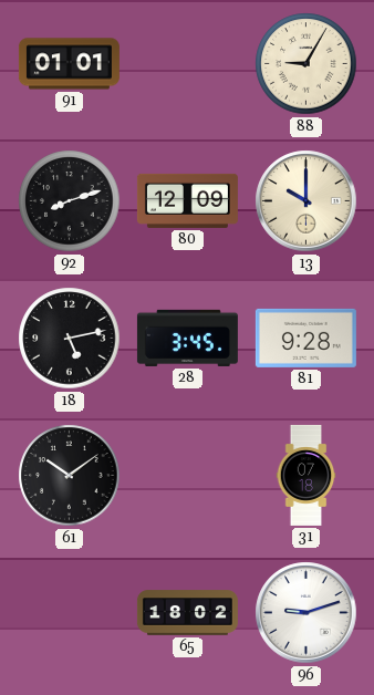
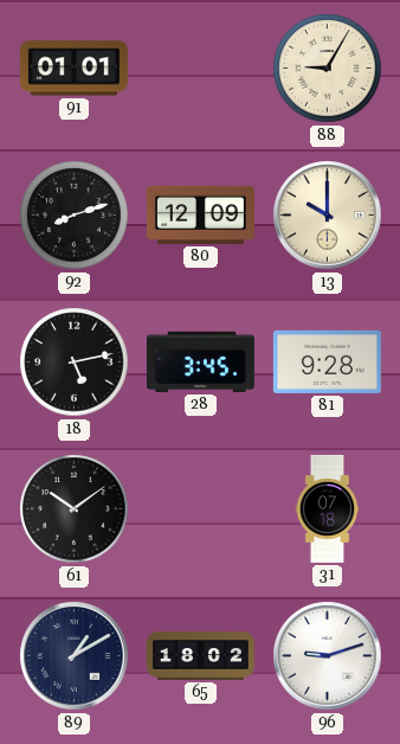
89: none -> 1:10
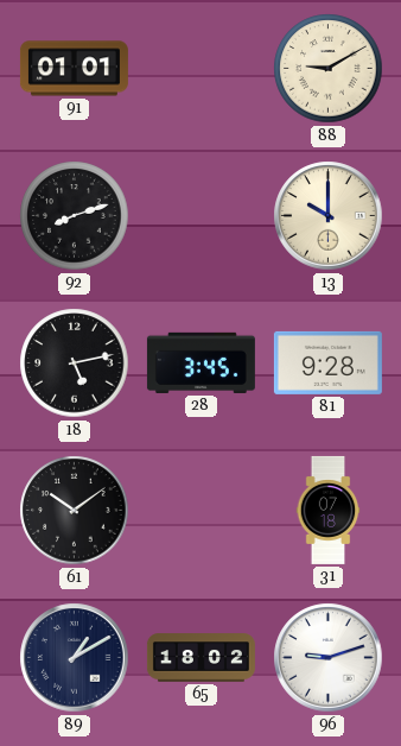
88: 9:05 -> 9:10
80: 12:09 -> none
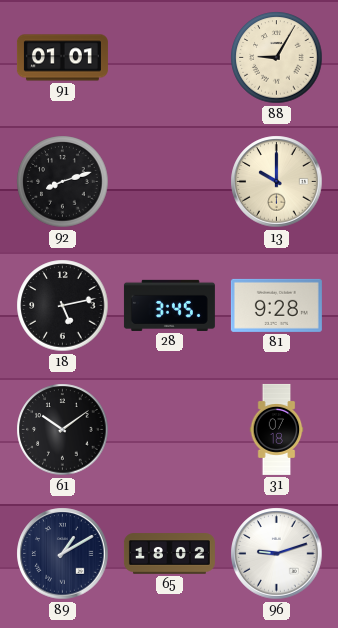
88: 9:10 -> 9:05
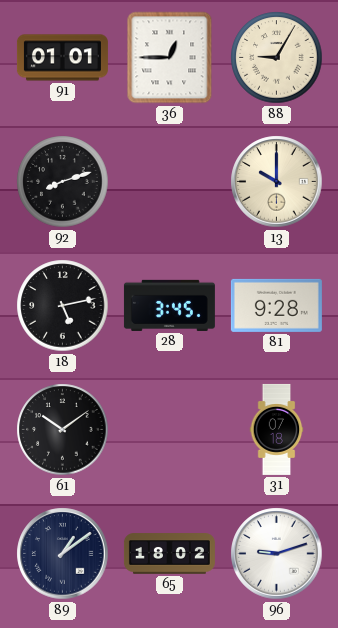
36: none -> 12:45
89: 1:10 -> 1:09
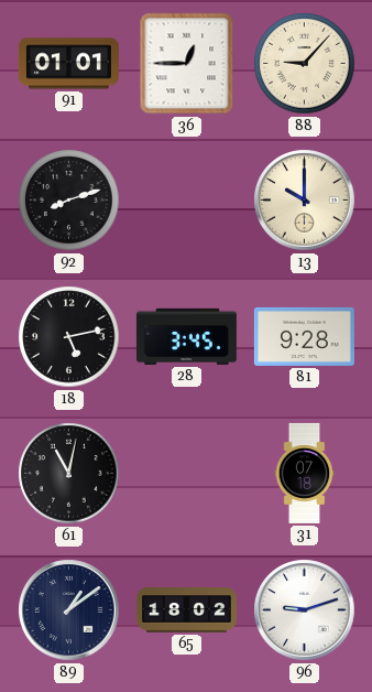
88: 9:05 -> 9:07
61: 10:09 -> 11:02
